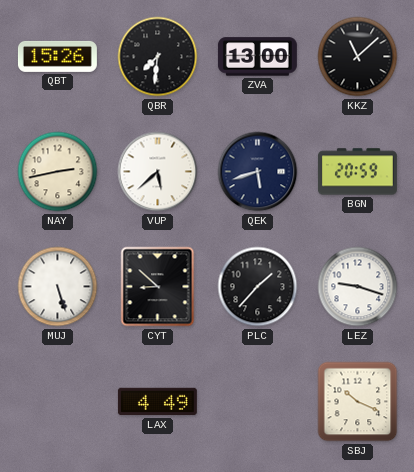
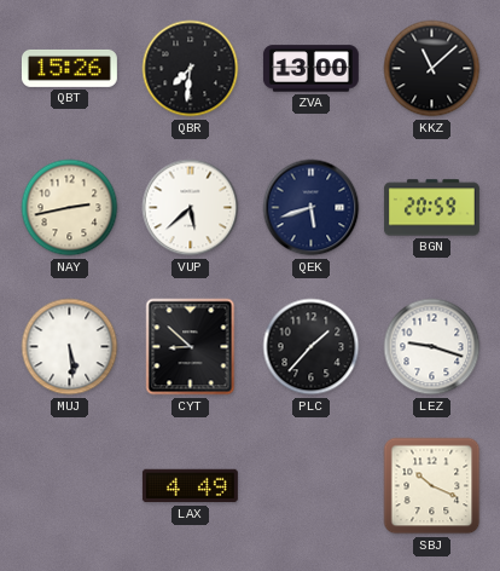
MUJ: 5:27 -> 5:29
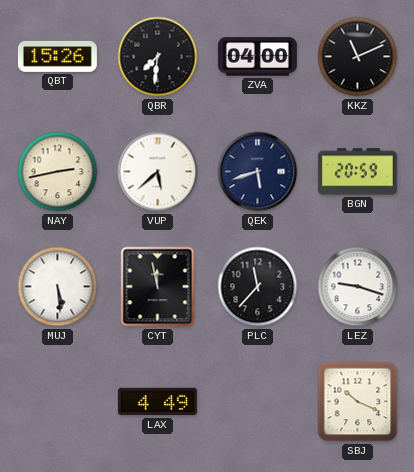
ZVA: 13:00 -> 04:00
KKZ: 11:08 -> 11:11
CYT: 8:52 -> 11:58
PLC: 1:37 -> 11:37
